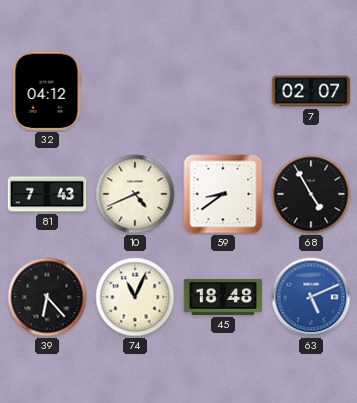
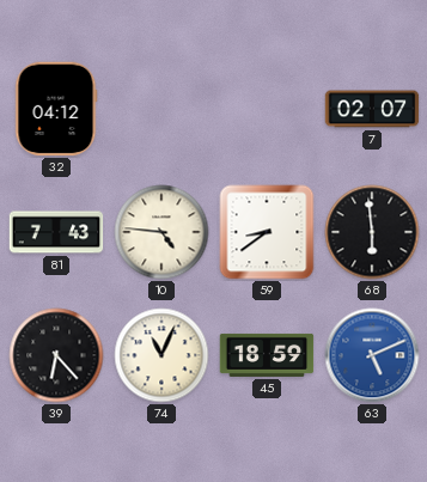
10: 4:41 -> 4:46
68: 4:55 -> 5:59
45: 18:48 -> 18:59
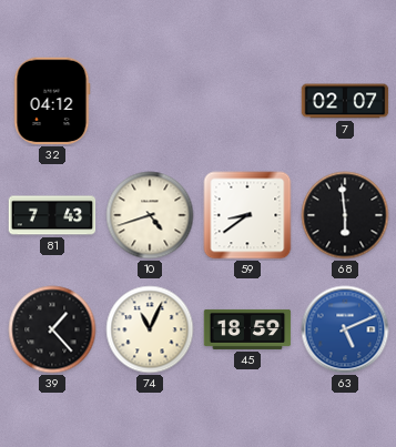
10: 4:46 -> 4:42
39: 6:23 -> 1:23
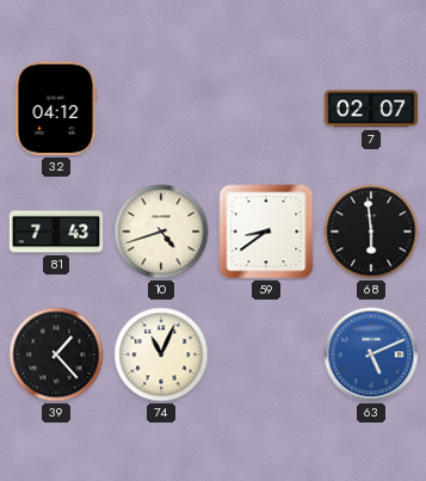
45: 18:59 -> none
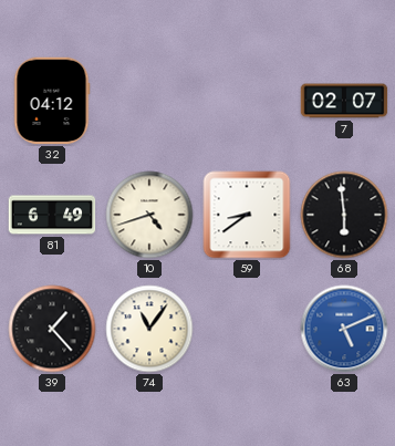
81: 7:43 -> 6:49
74: 11:04 -> 11:06
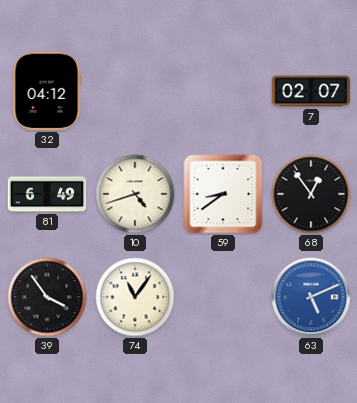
68: 5:59 -> 12:54
39: 1:23 -> 3:54
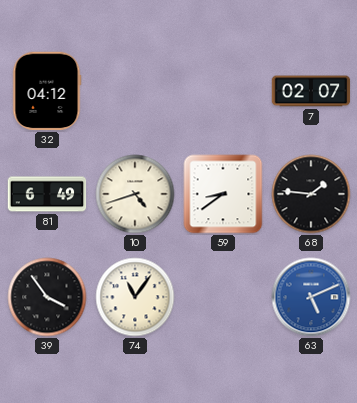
68: 12:54 -> 1:46
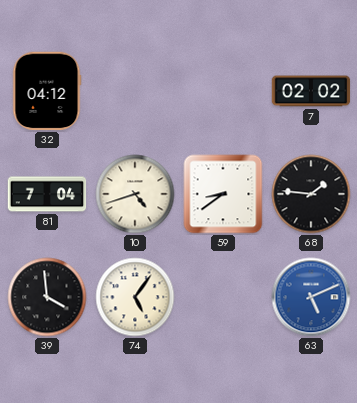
7: 02:07 -> 02:02
81: 6:49 -> 7:04
39: 3:54 -> 3:59
74: 11:06 -> 5:06
